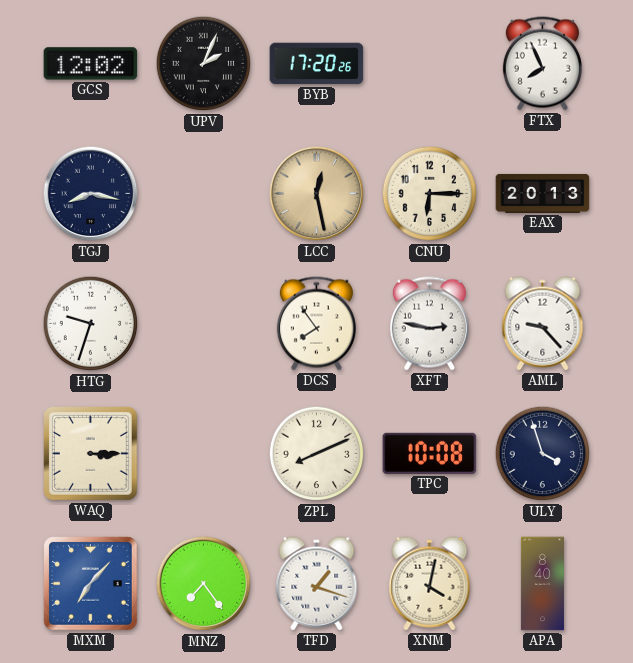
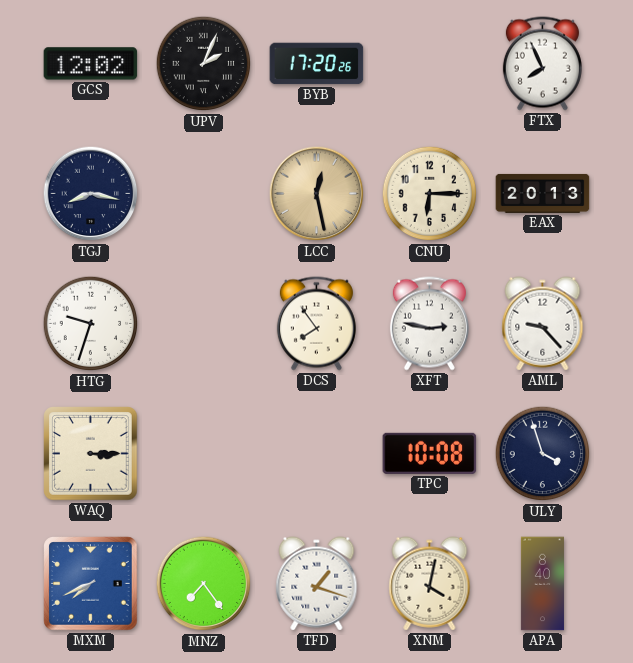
ZPL: 8:11 -> none
MXM: 7:07 -> 7:41
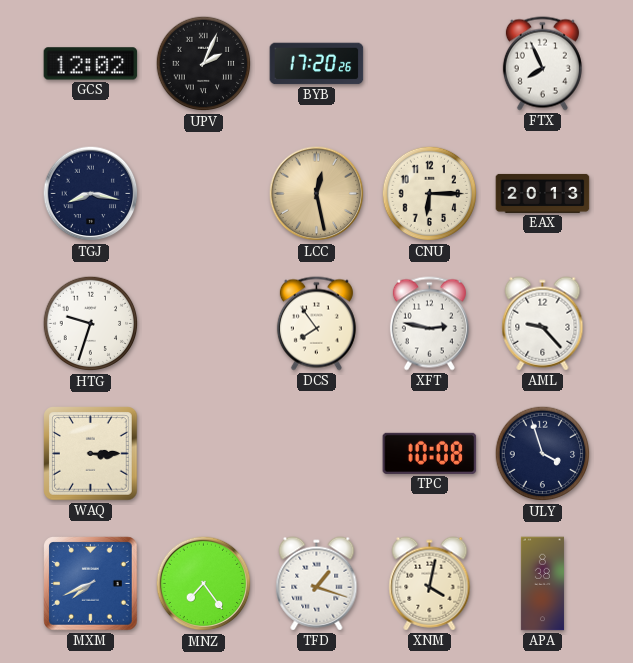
APA: 8:40 -> 8:38
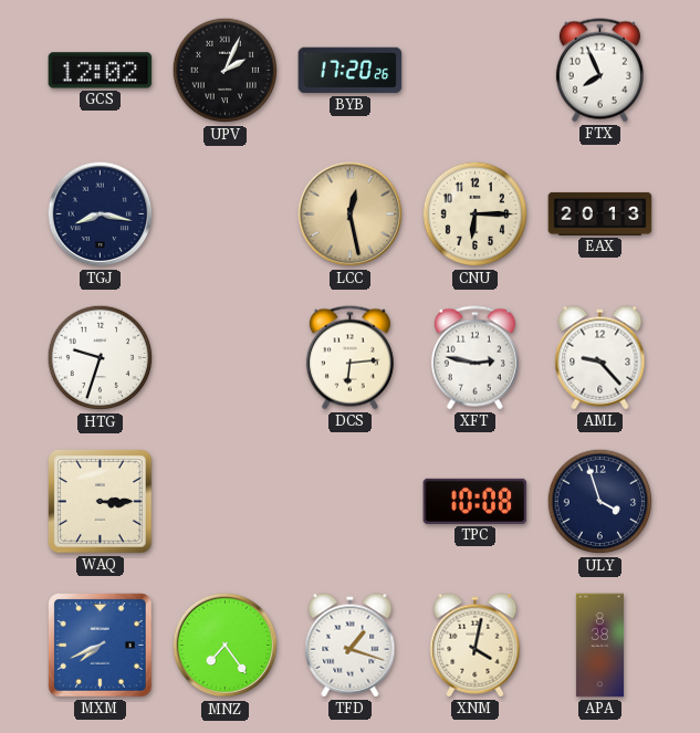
DCS: 7:54 -> 6:14
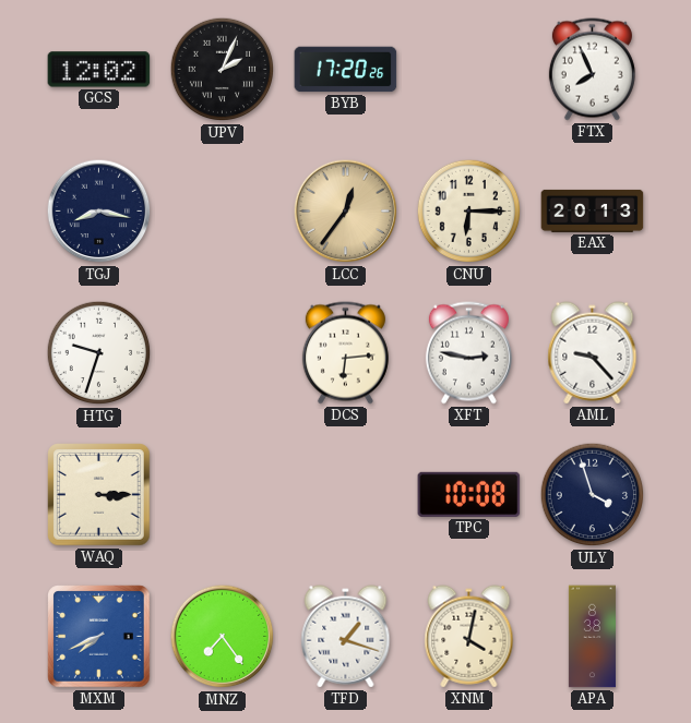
LCC: 12:28 -> 12:36
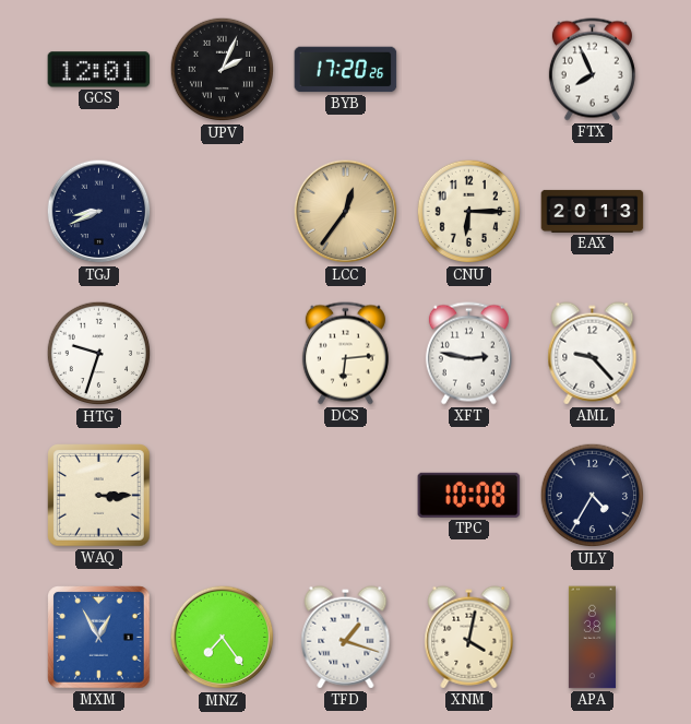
GCS: 12:02 -> 12:01
TGJ: 8:17 -> 8:41
ULY: 3:57 -> 4:35
MXM: 7:41 -> 12:55
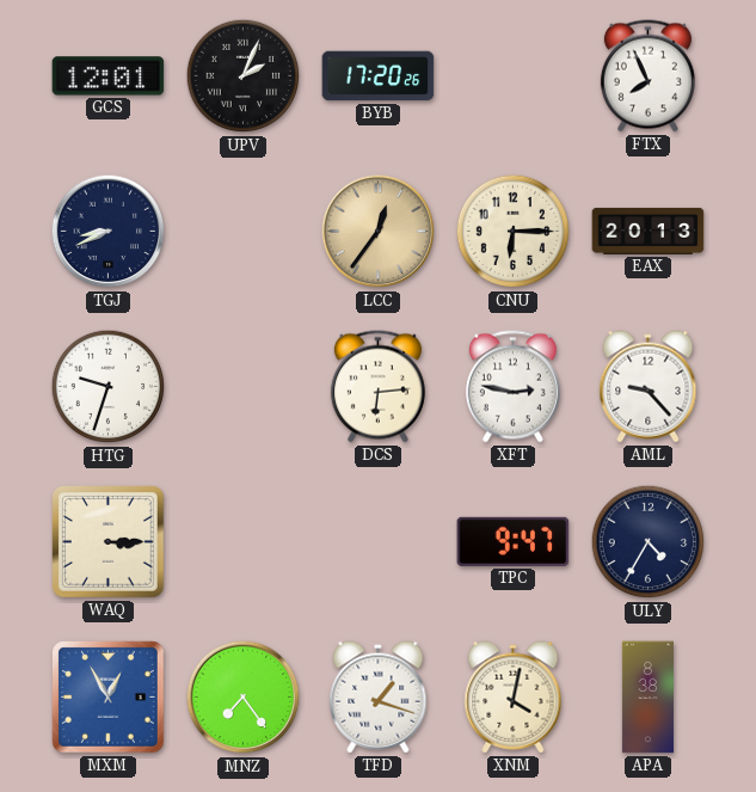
TPC: 10:08 -> 9:47
